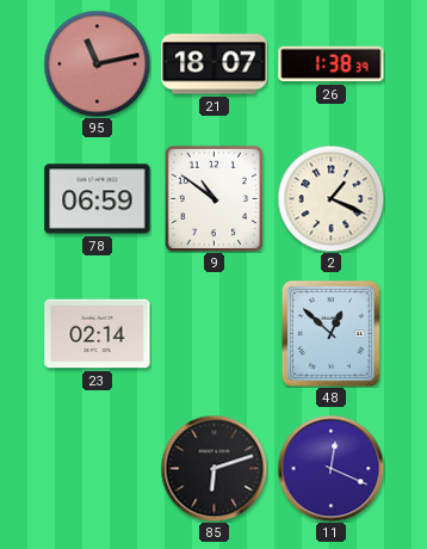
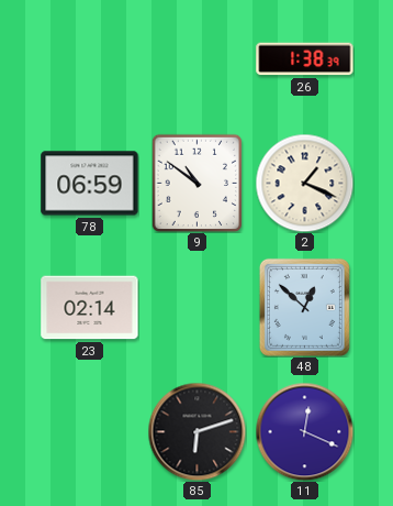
95: 11:13 -> none
21: 18:07 -> none
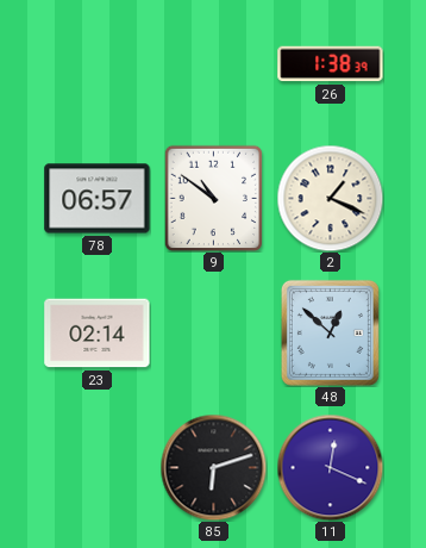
78: 06:59 -> 06:57
